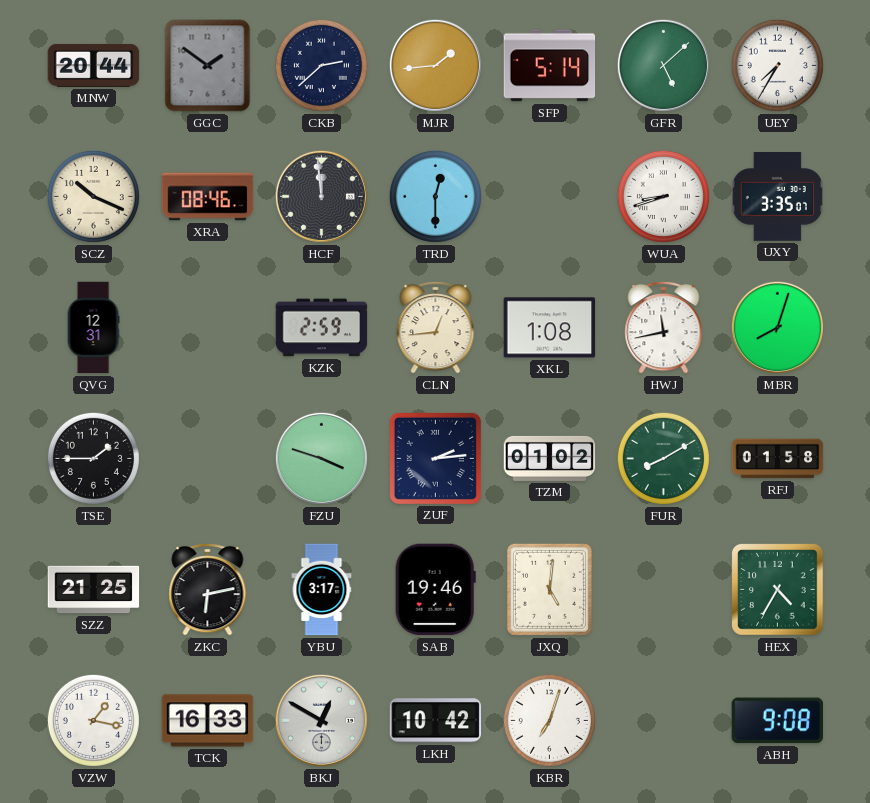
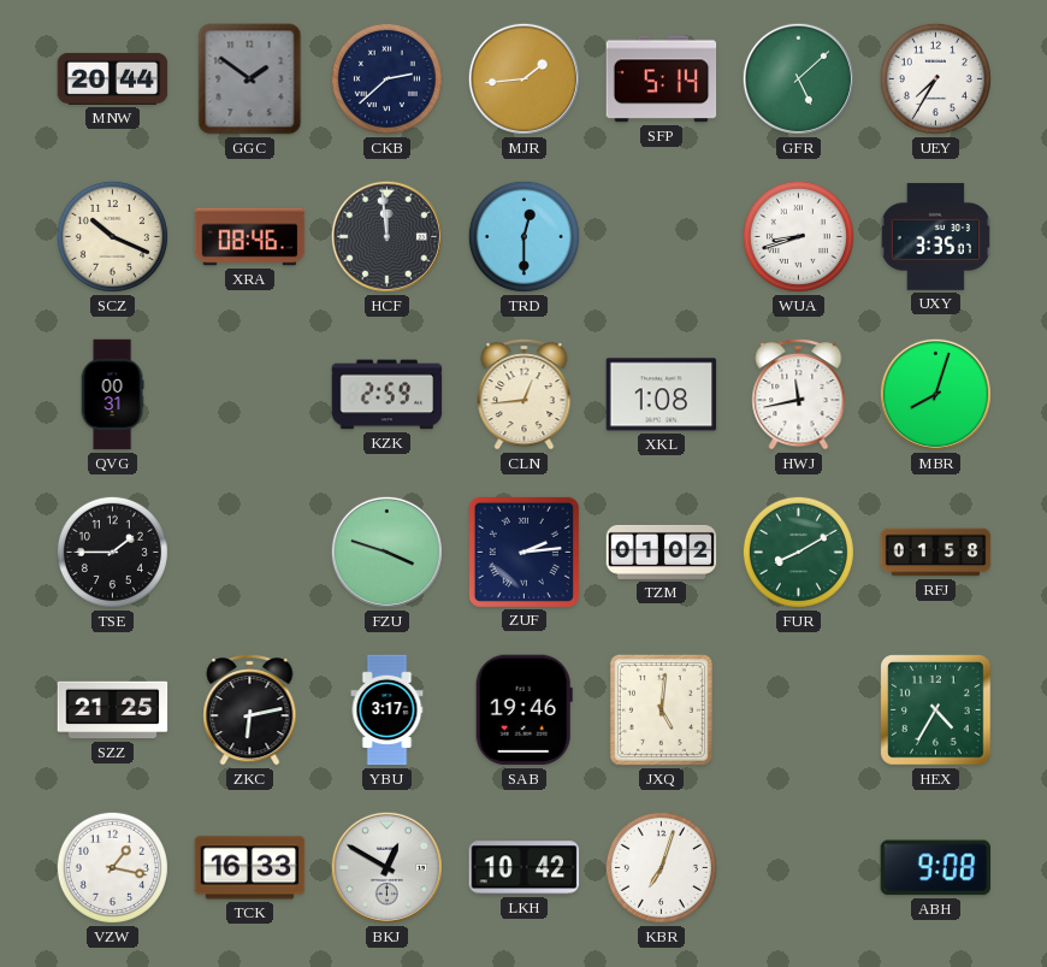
QVG: 12:31 -> 00:31
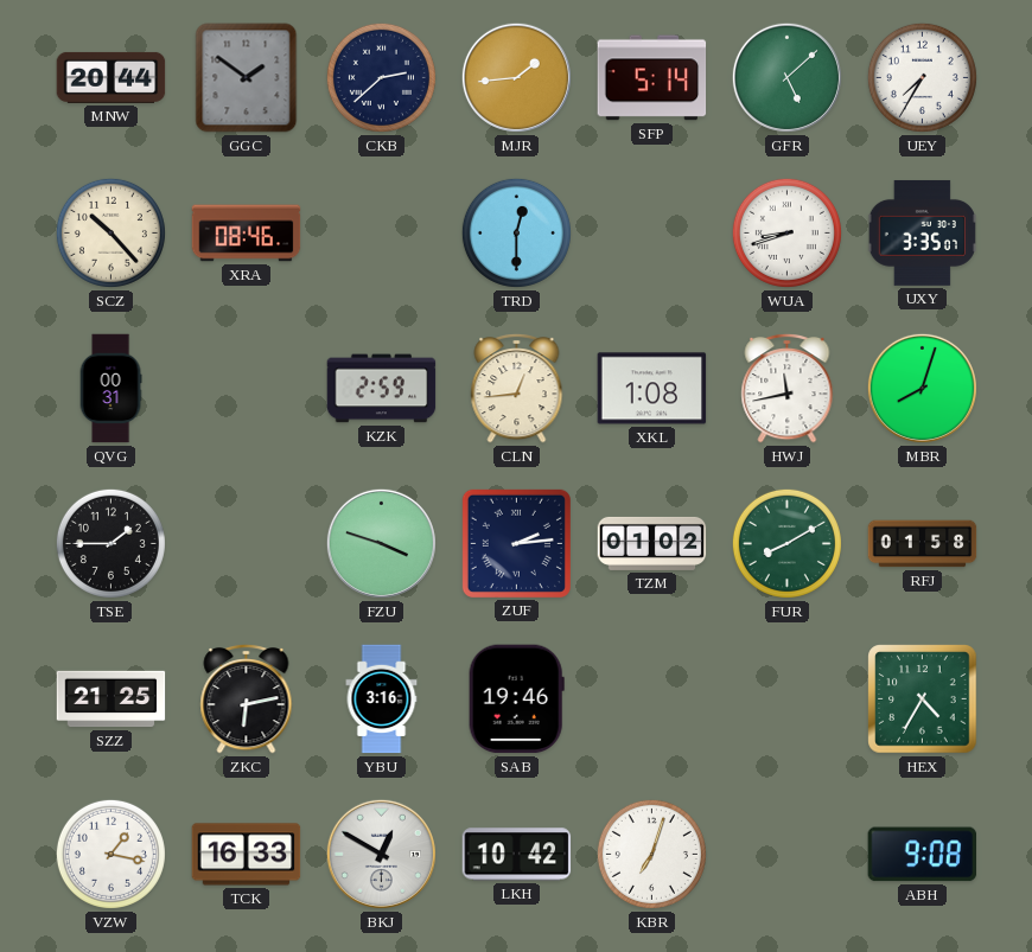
SCZ: 10:19 -> 10:23
HCF: 11:59 -> none
YBU: 3:17 -> 3:16
JXQ: 5:01 -> none
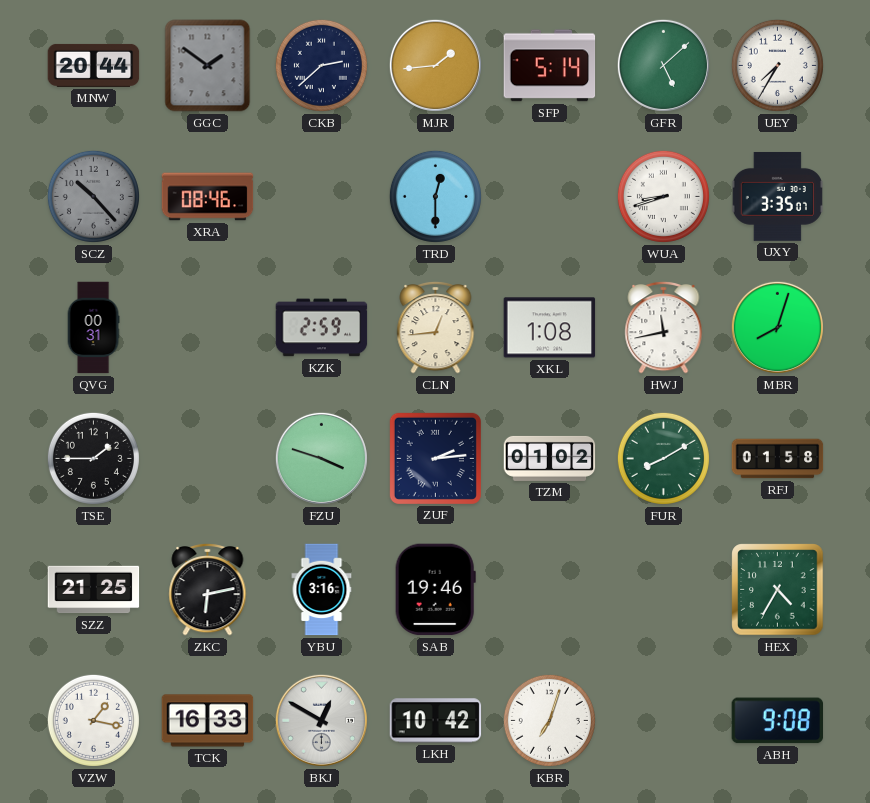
SCZ dial: cream -> grey
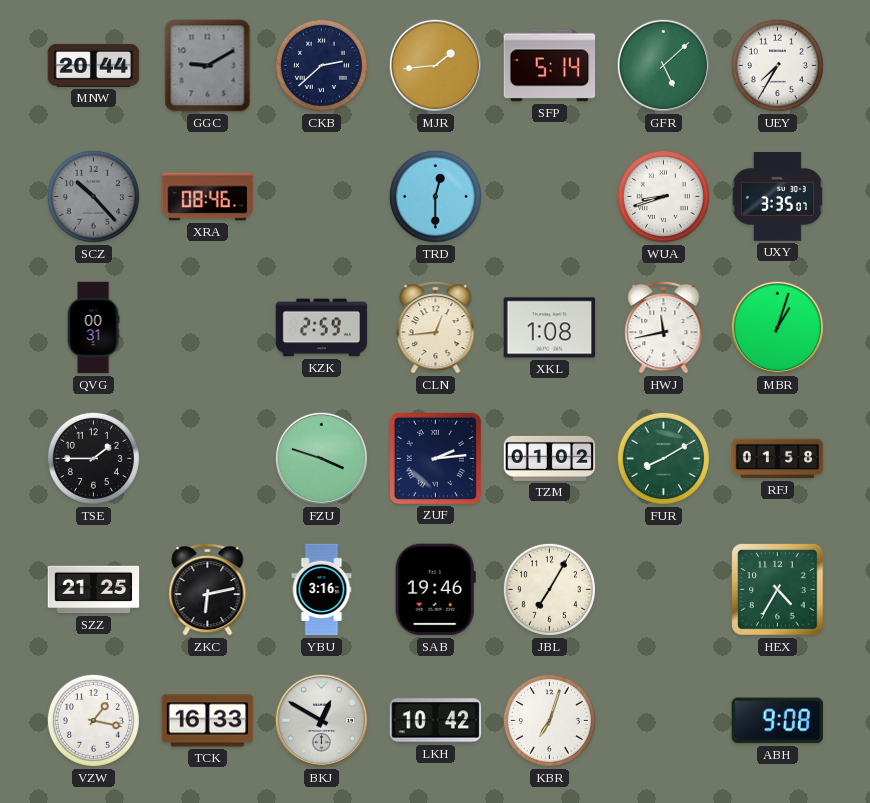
GGC: 1:51 -> 9:10
MBR: 8:03 -> 1:03
JBL: none -> 7:05
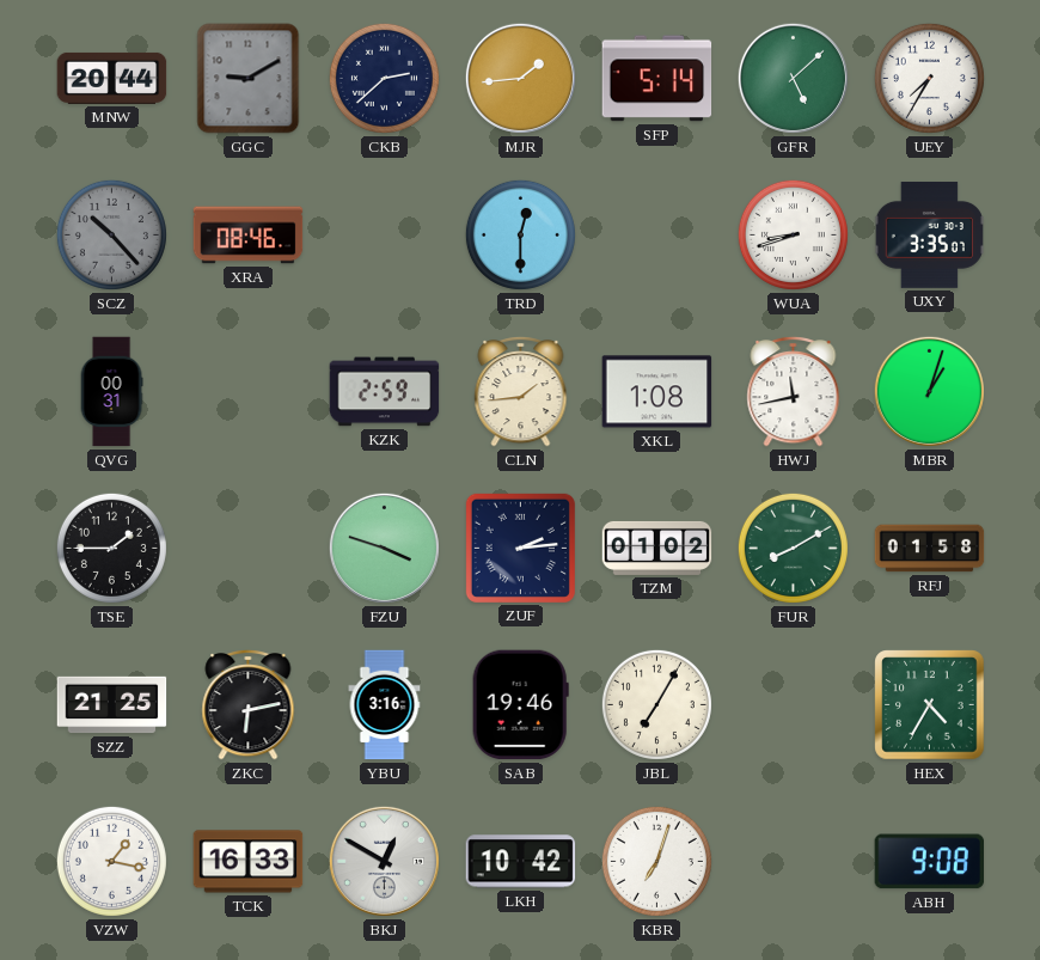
CLN: 12:44 -> 1:44
